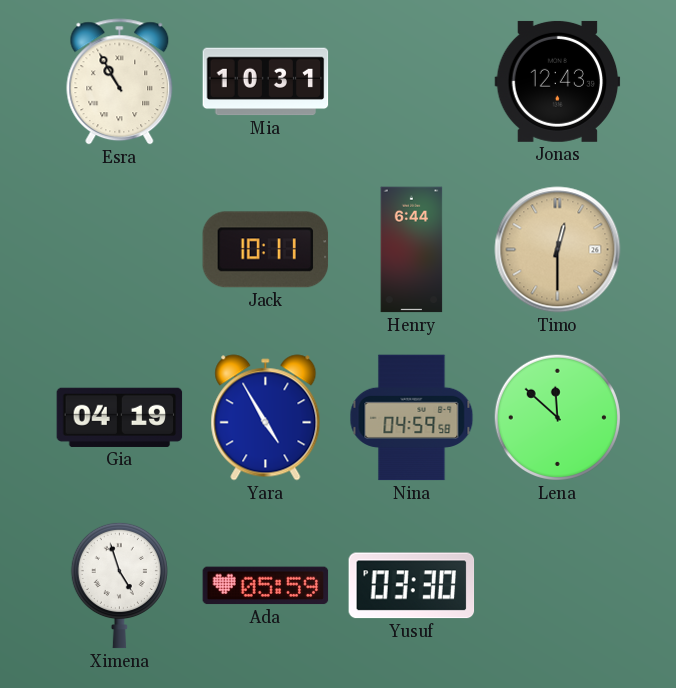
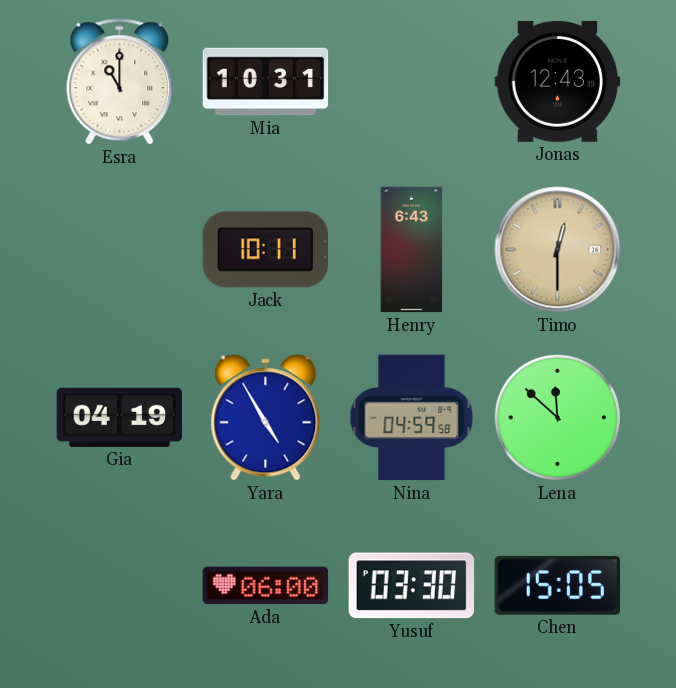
Esra: 10:55 -> 11:00
Henry: 6:44 -> 6:43
Ximena: 4:57 -> none
Ada: 05:59 -> 06:00
Chen: none -> 15:05
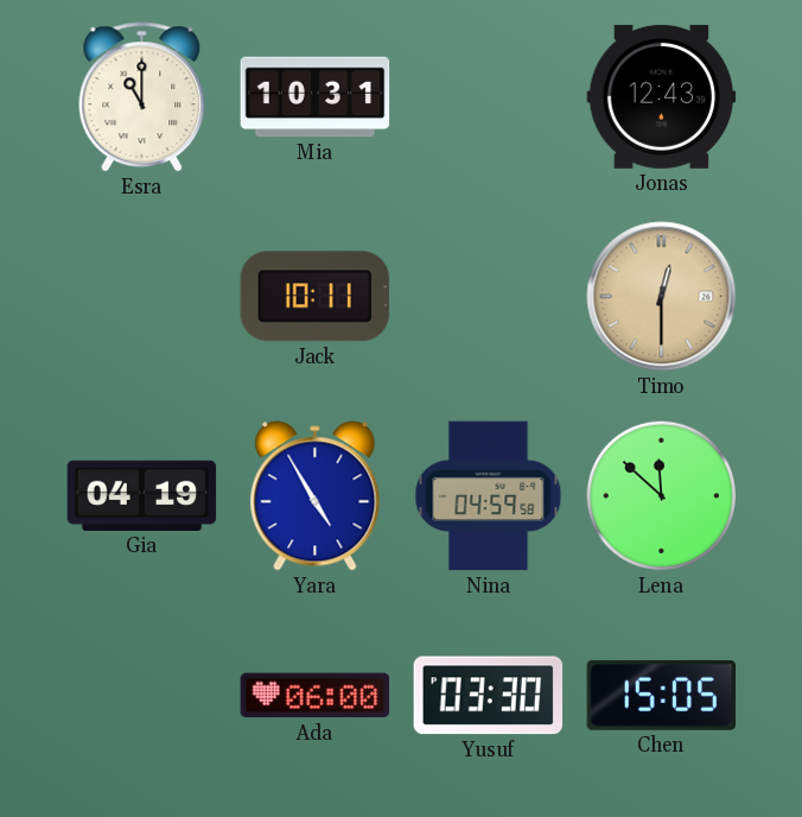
Henry: 6:43 -> none
